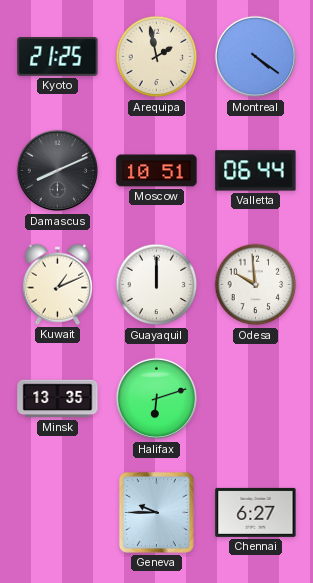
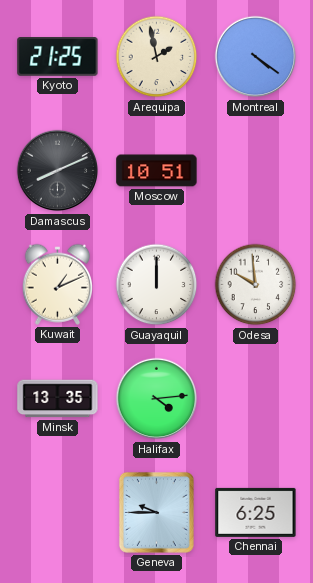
Valletta: 06:44 -> none
Halifax: 6:12 -> 4:14
Chennai: 6:27 -> 6:25
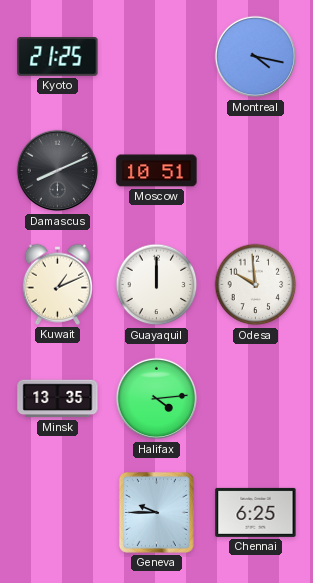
Arequipa: 1:58 -> none
Montreal: 4:21 -> 4:17
